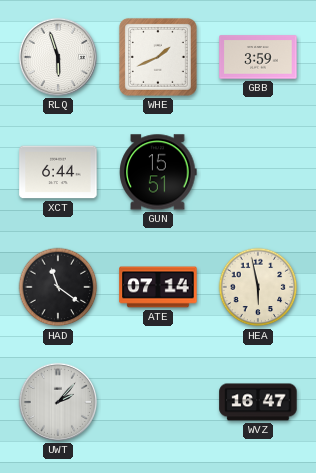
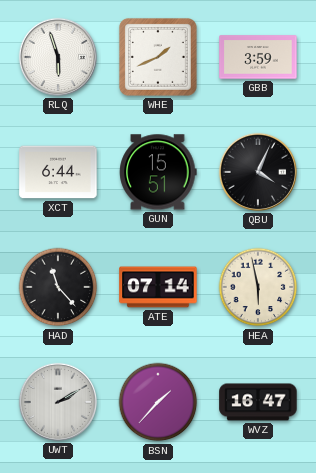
QBU: none -> 4:04
HAD: 11:21 -> 11:23
UWT: 2:07 -> 2:10
BSN: none -> 1:37
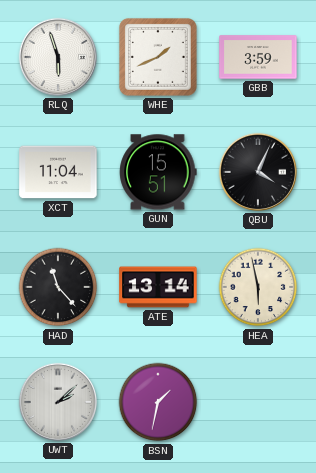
XCT: 6:44 -> 11:04
ATE: 07:14 -> 13:14
UWT: 2:10 -> 2:08
BSN: 1:37 -> 1:32
WVZ: 16:47 -> none
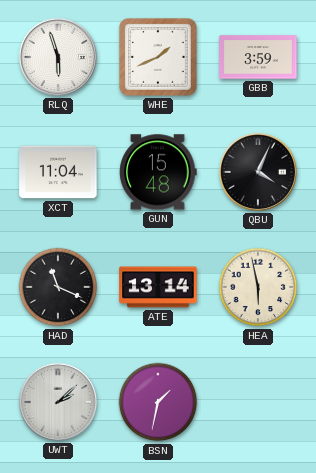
GUN: 15:51 -> 15:48
HAD: 11:23 -> 11:19
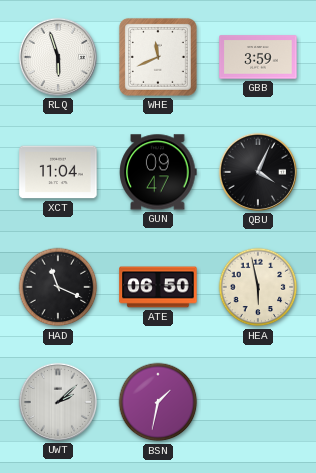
WHE: 1:41 -> 11:41
GUN: 15:48 -> 09:47
ATE: 13:14 -> 06:50
